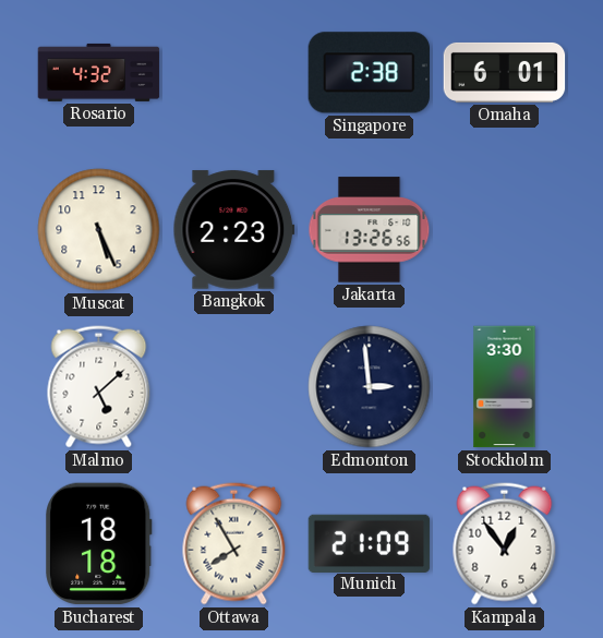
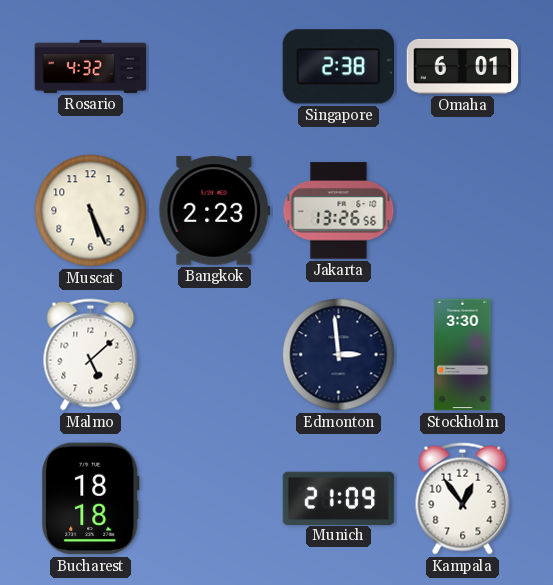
Ottawa: 7:55 -> none
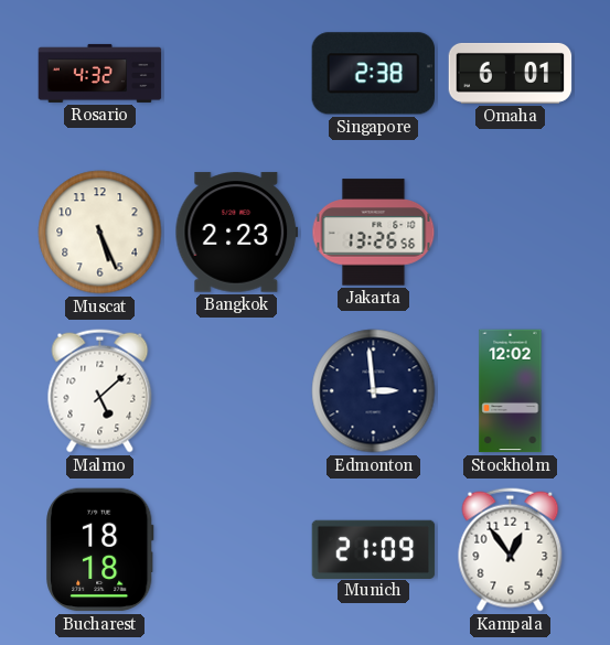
Stockholm: 3:30 -> 12:02
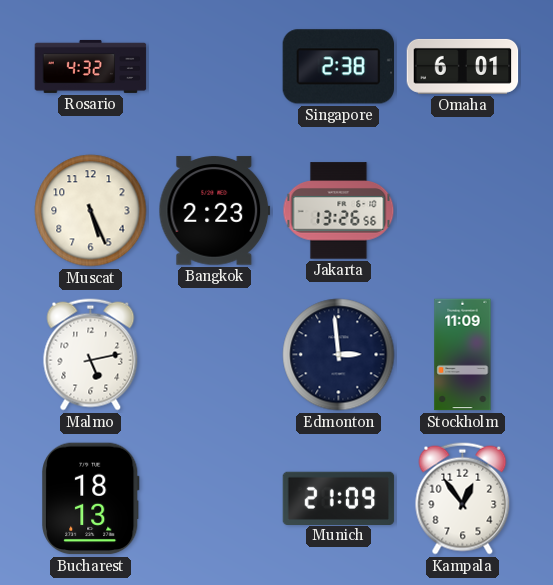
Malmo: 5:08 -> 5:13
Stockholm: 12:02 -> 11:09
Bucharest: 18:18 -> 18:13
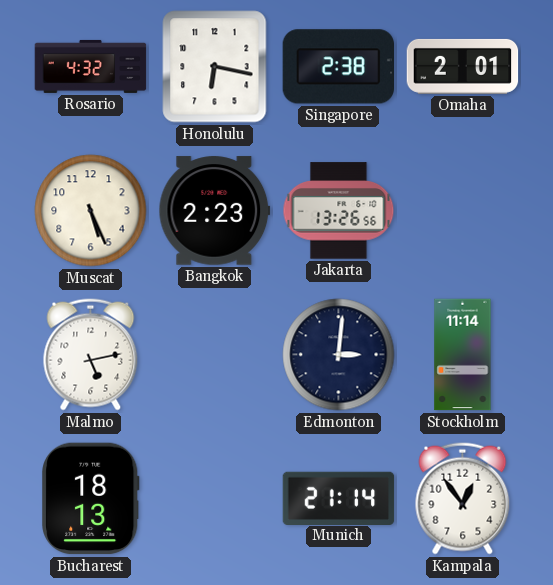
Honolulu: none -> 6:17
Omaha: 6:01 -> 2:01
Edmonton: 2:59 -> 3:01
Stockholm: 11:09 -> 11:14
Munich: 21:09 -> 21:14
